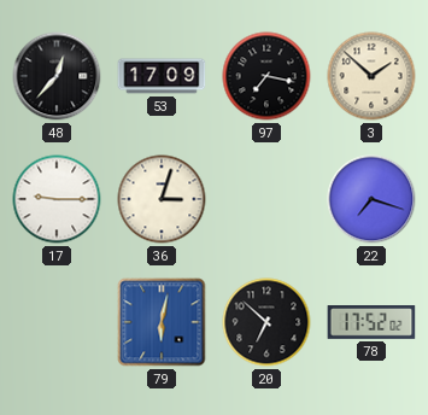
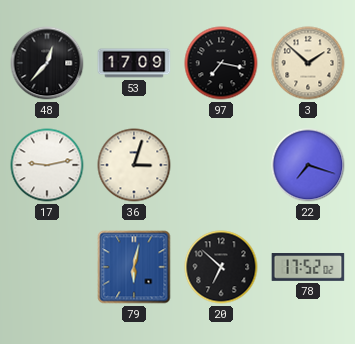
17: 9:15 -> 9:13
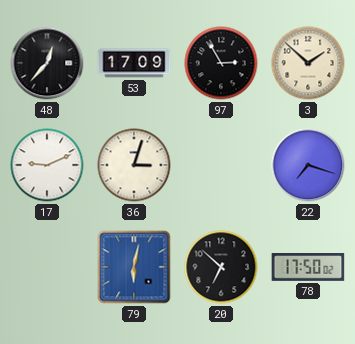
97: 7:17 -> 2:55
17: 9:13 -> 9:11
78: 17:52 -> 17:50
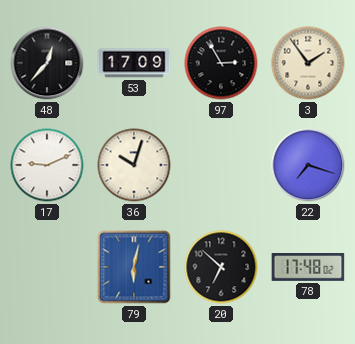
3: 1:52 -> 1:54
36: 3:03 -> 10:03
78: 17:50 -> 17:48
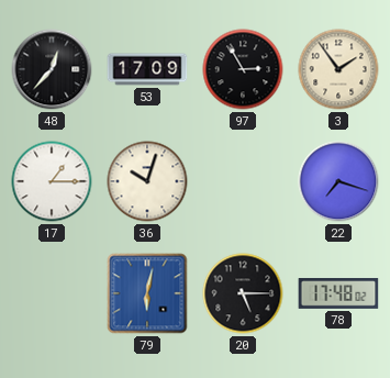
17: 9:11 -> 1:15
20: 6:52 -> 5:15
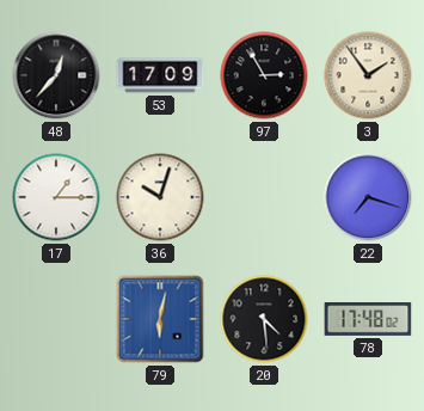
20: 5:15 -> 4:29
